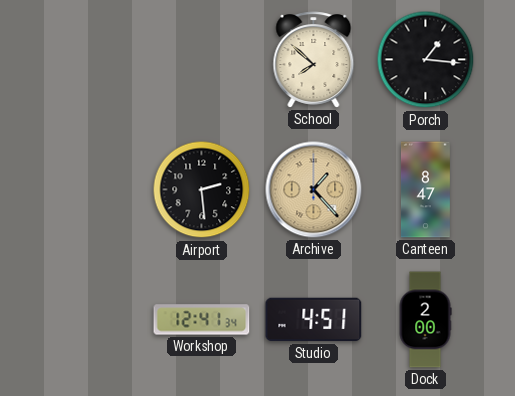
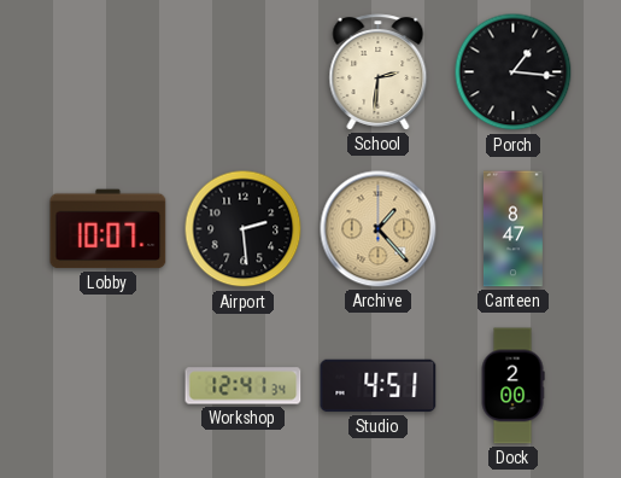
School: 7:52 -> 2:31
Lobby: none -> 10:07
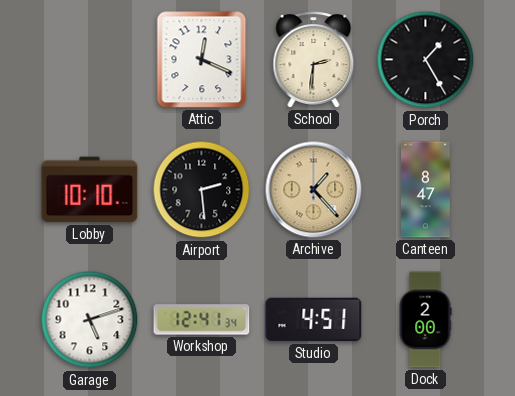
Attic: none -> 12:19
Porch: 1:16 -> 1:25
Lobby: 10:07 -> 10:10
Garage: none -> 5:12
